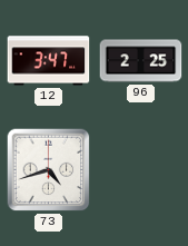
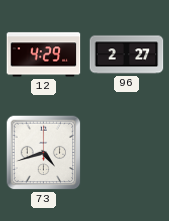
12: 3:47 -> 4:29
96: 2:25 -> 2:27
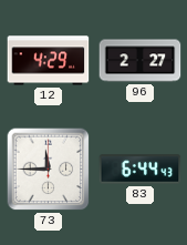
73: 4:42 -> 11:45
83: none -> 6:44
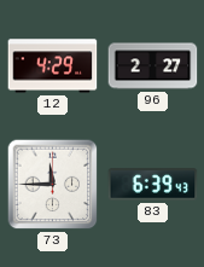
83: 6:44 -> 6:39
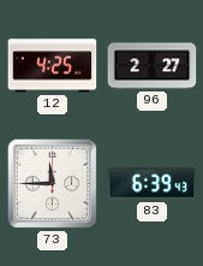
12: 4:29 -> 4:25
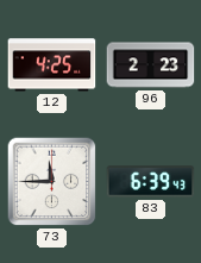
96: 2:27 -> 2:23
